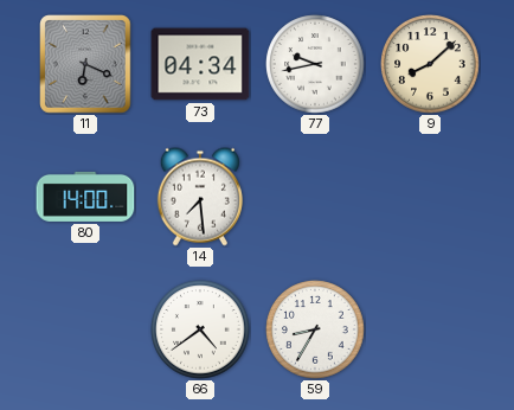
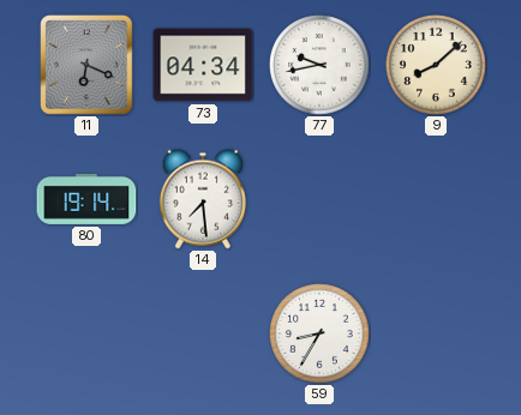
80: 14:00 -> 19:14
66: 4:39 -> none
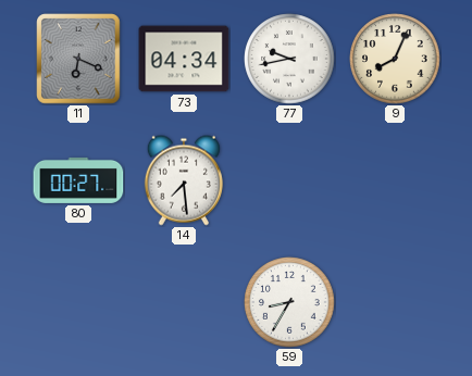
9: 8:08 -> 8:04
80: 19:14 -> 00:27
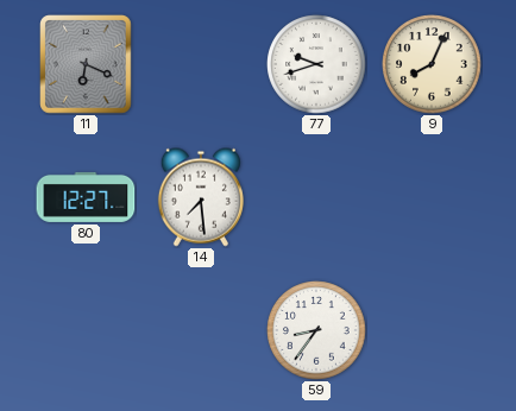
73: 04:34 -> none
77: 9:43 -> 9:42
80: 00:27 -> 12:27
59: 8:35 -> 8:36
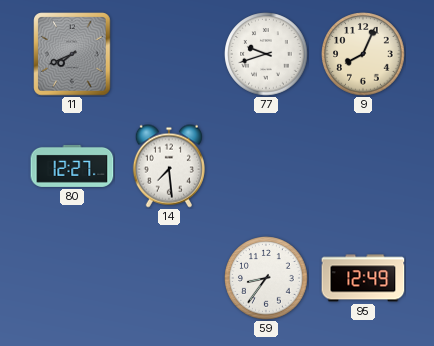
11: 6:19 -> 7:41
95: none -> 12:49
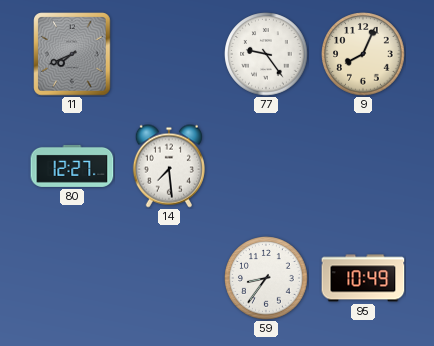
77: 9:42 -> 9:24
95: 12:49 -> 10:49
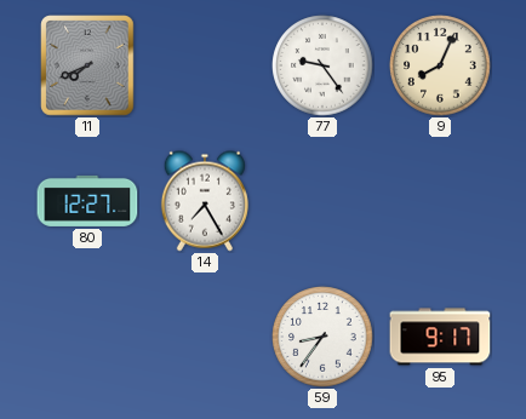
14: 7:29 -> 7:25
95: 10:49 -> 9:17
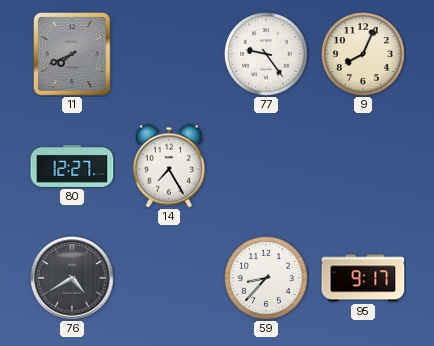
76: none -> 4:40
59: 8:36 -> 8:37
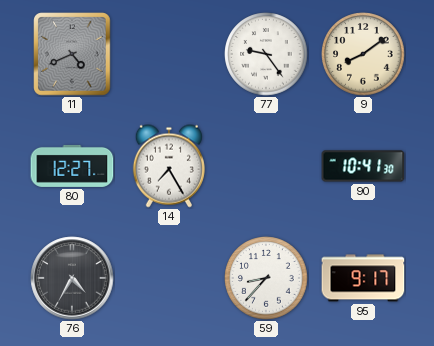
11: 7:41 -> 4:41
9: 8:04 -> 8:09
90: none -> 10:41
76: 4:40 -> 4:35
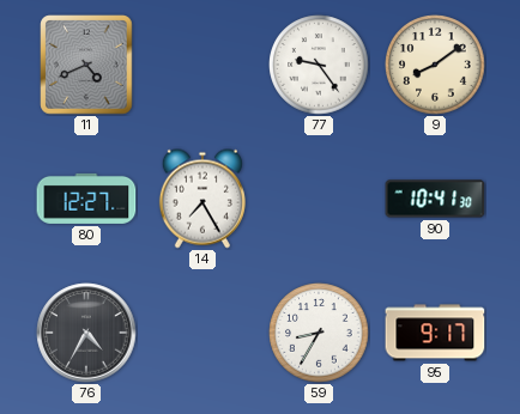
59: 8:37 -> 8:35
